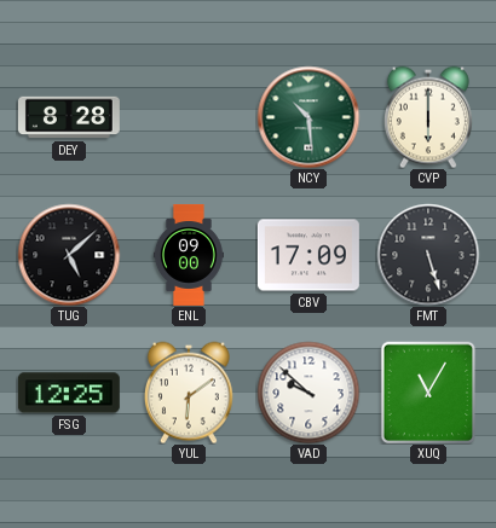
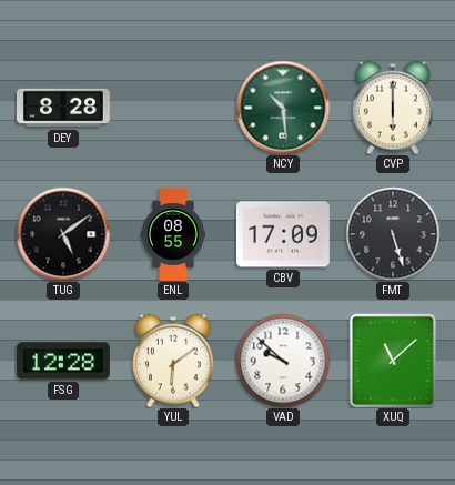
TUG: 5:08 -> 5:09
ENL: 09:00 -> 08:55
FSG: 12:25 -> 12:28
XUQ: 11:05 -> 11:08
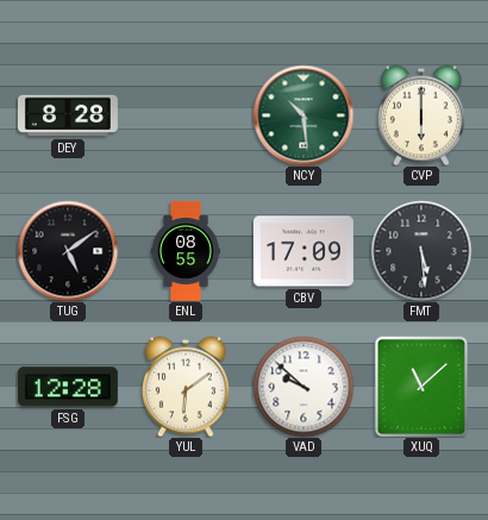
FMT: 5:27 -> 5:29
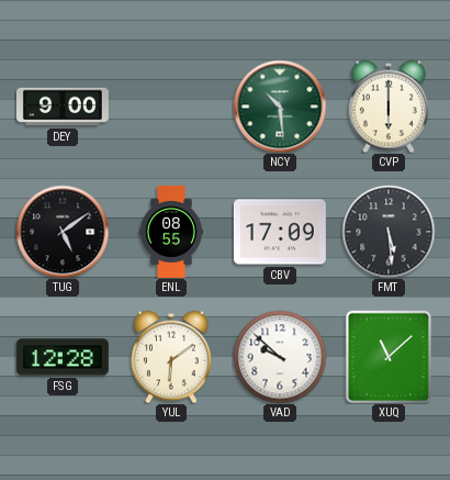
DEY: 8:28 -> 9:00
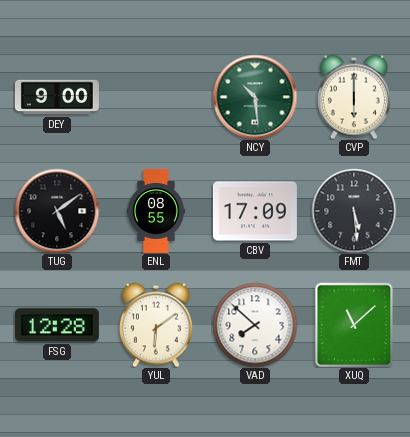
VAD: 9:52 -> 7:52
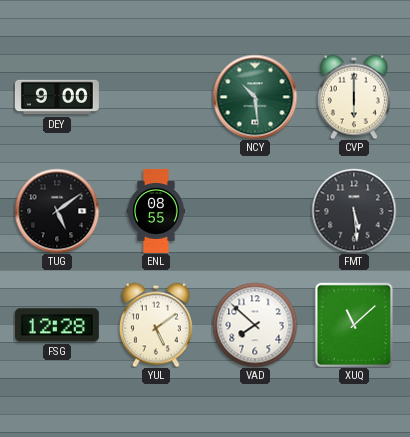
CBV: 17:09 -> none
YUL: 6:09 -> 5:09
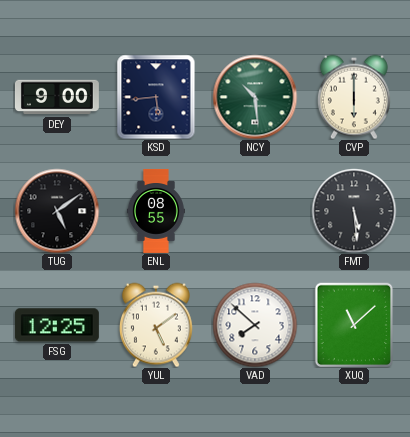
KSD: none -> 5:44
FSG: 12:28 -> 12:25
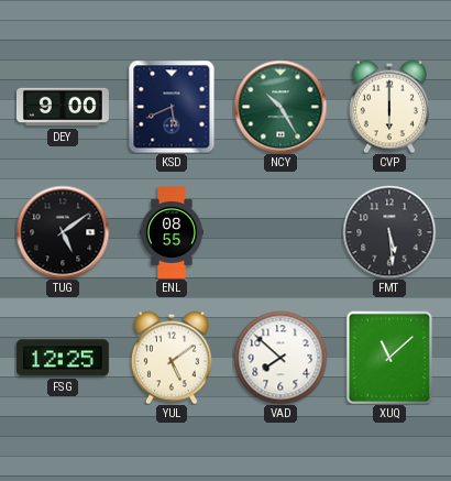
KSD: 5:44 -> 5:41
NCY: 10:29 -> 10:25
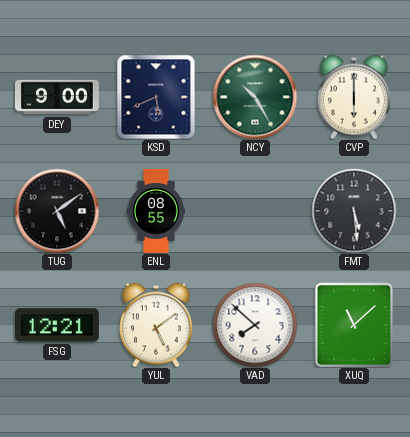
FSG: 12:25 -> 12:21
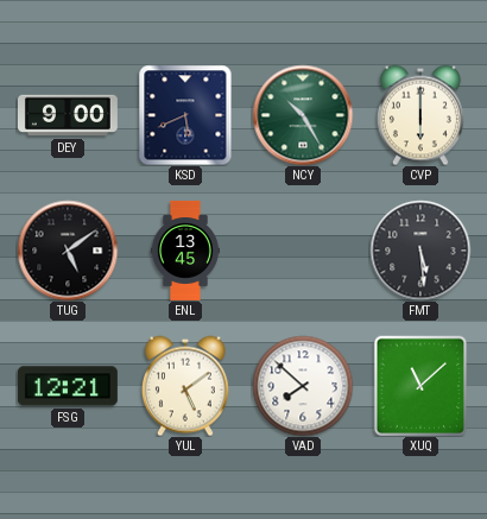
ENL: 08:55 -> 13:45
